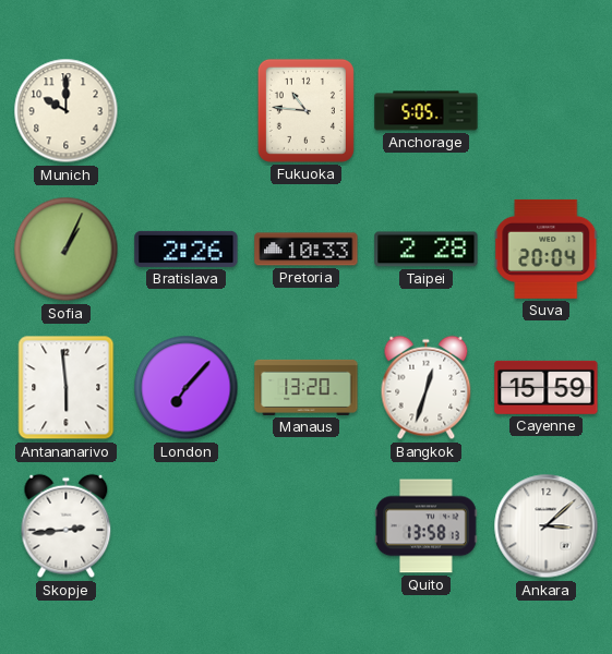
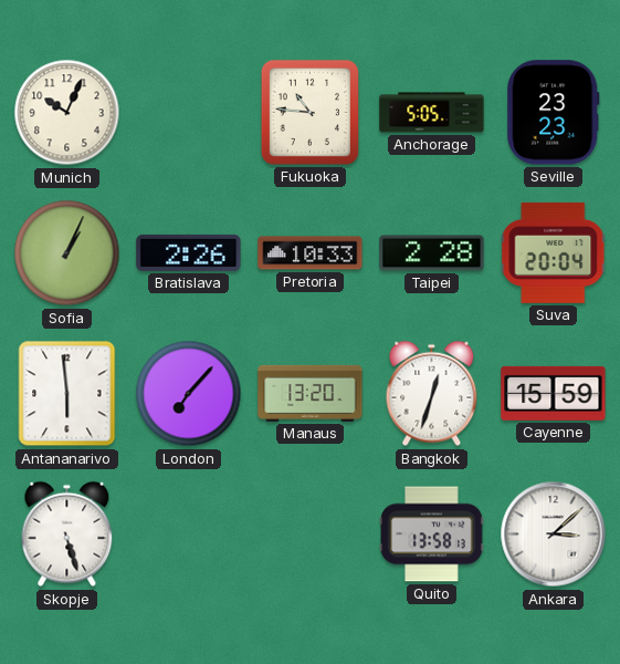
Munich: 10:00 -> 10:04
Seville: none -> 23:23
Skopje: 2:44 -> 5:27
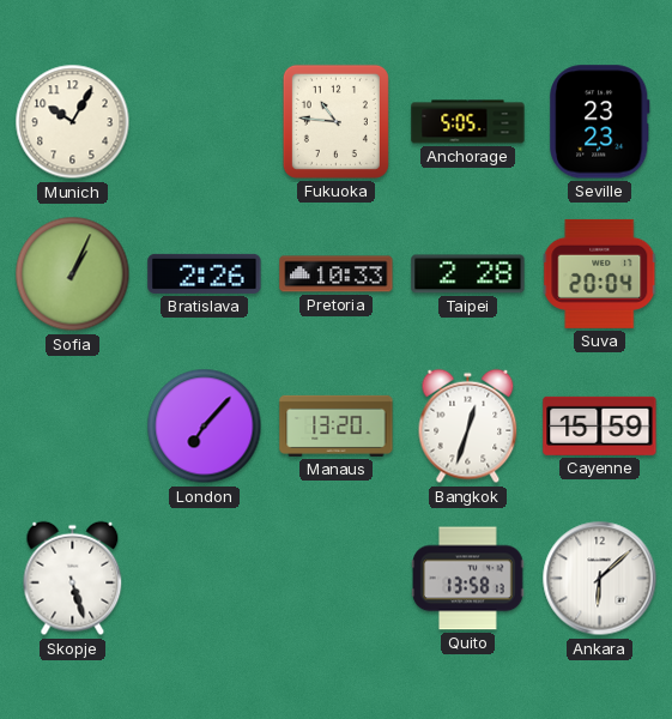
Munich: 10:04 -> 10:05
Antananarivo: 5:59 -> none
Ankara: 3:08 -> 6:08
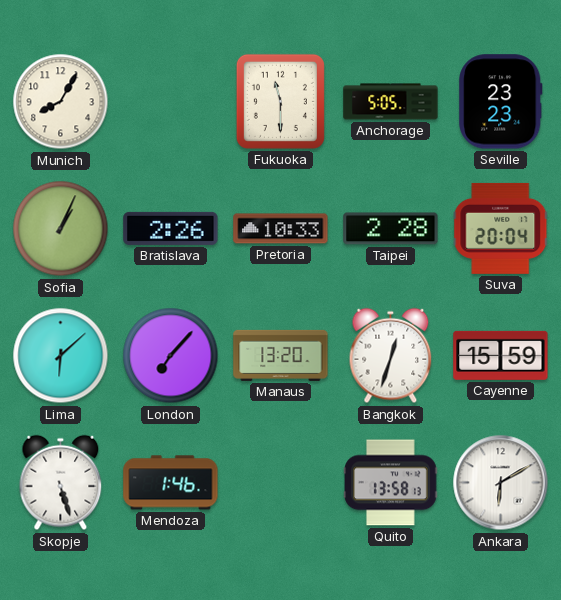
Munich: 10:05 -> 8:05
Fukuoka: 10:46 -> 11:30
Lima: none -> 6:08
Mendoza: none -> 1:46
Ankara: 6:08 -> 6:10
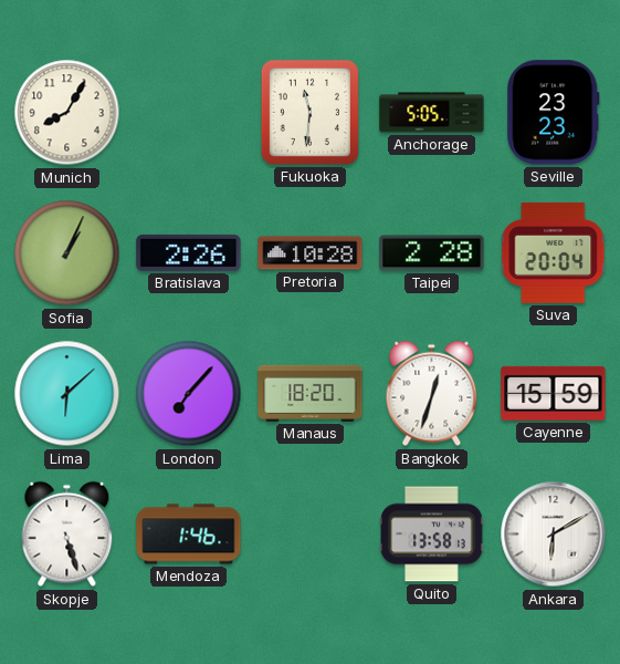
Fukuoka: 11:30 -> 11:31
Pretoria: 10:33 -> 10:28
Manaus: 13:20 -> 18:20
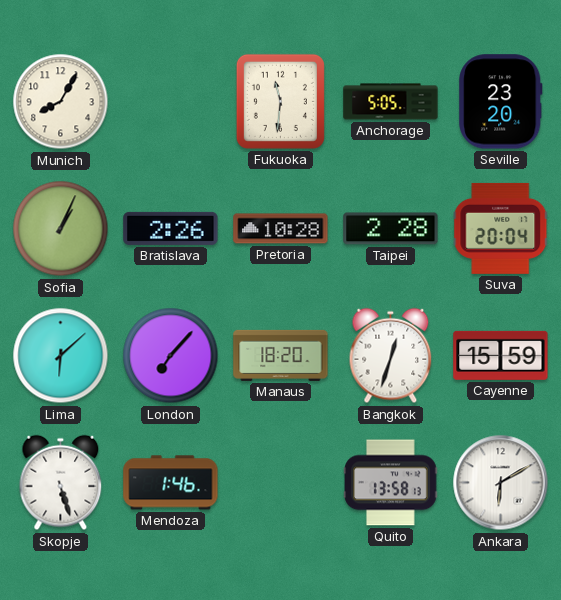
Seville: 23:23 -> 23:20
